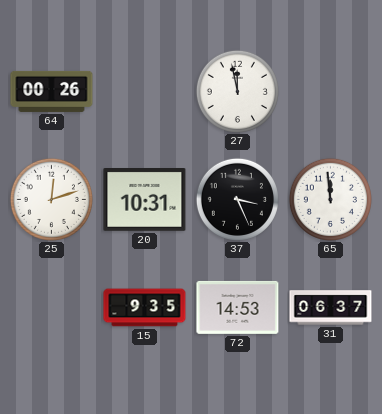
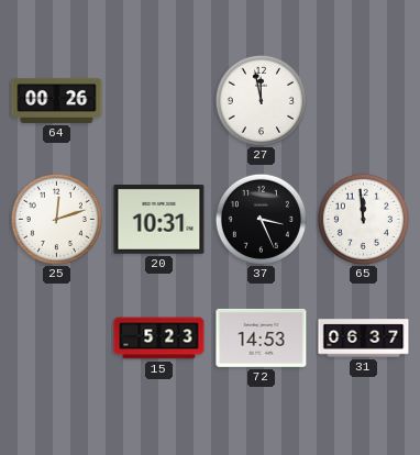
15: 9:35 -> 5:23
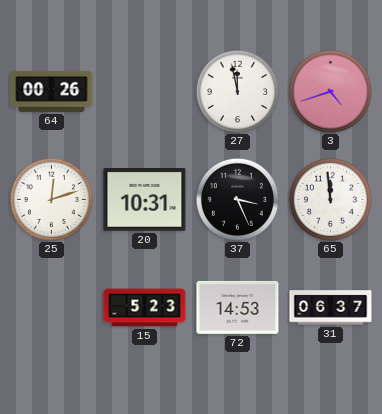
3: none -> 4:42
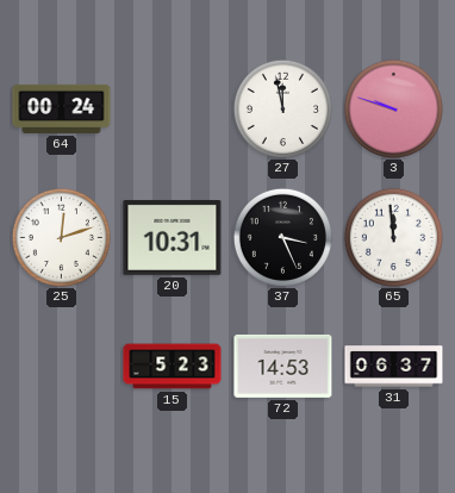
64: 00:26 -> 00:24
3: 4:42 -> 9:48
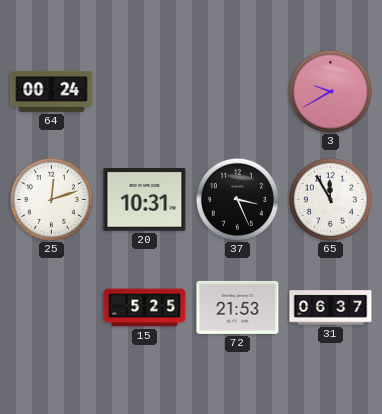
27: 11:58 -> none
3: 9:48 -> 9:40
65: 11:59 -> 11:55
15: 5:23 -> 5:25
72: 14:53 -> 21:53
